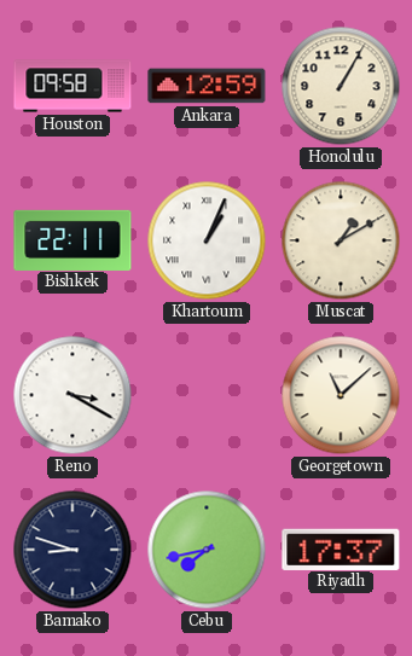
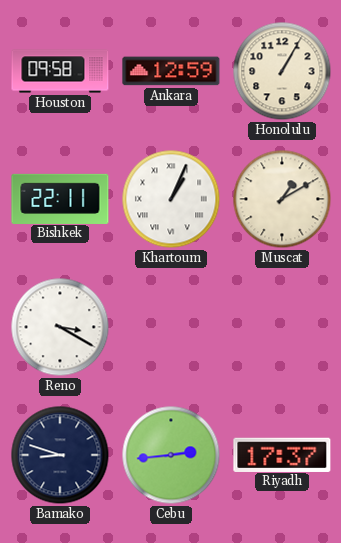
Georgetown: 11:08 -> none
Cebu: 7:43 -> 2:44
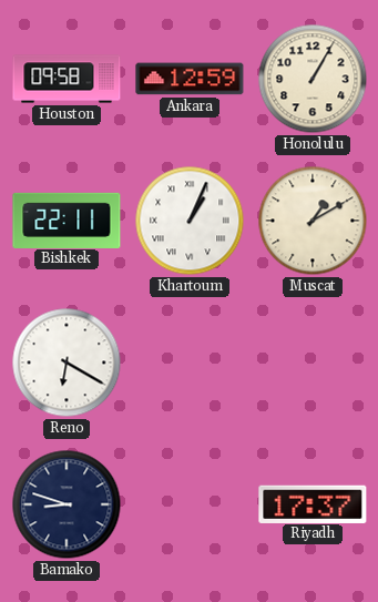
Reno: 3:20 -> 6:20
Cebu: 2:44 -> none
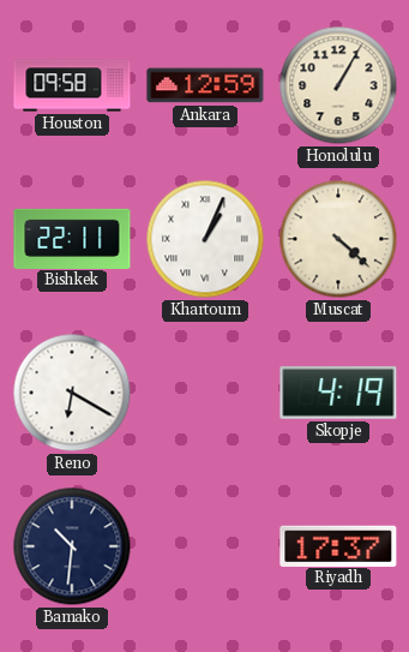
Muscat: 1:10 -> 4:22
Skopje: none -> 4:19
Bamako: 8:48 -> 10:31
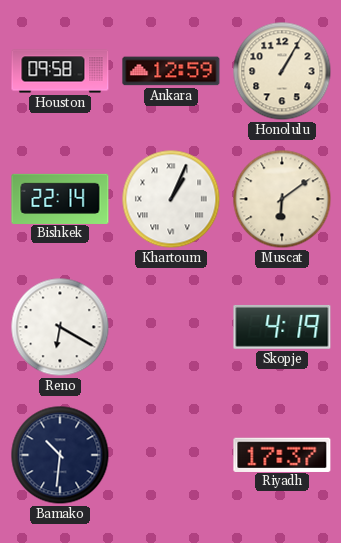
Bishkek: 22:11 -> 22:14
Muscat: 4:22 -> 6:09
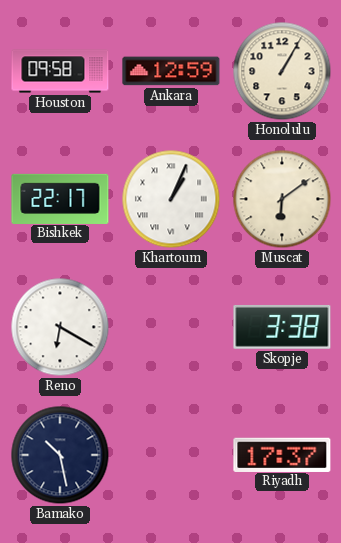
Bishkek: 22:14 -> 22:17
Skopje: 4:19 -> 3:38
Bamako: 10:31 -> 10:28
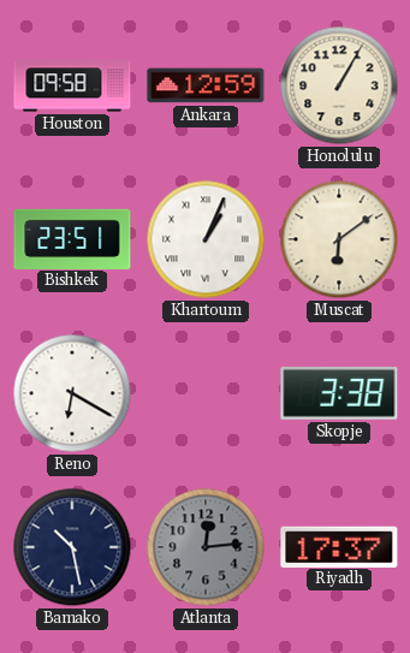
Bishkek: 22:17 -> 23:51
Atlanta: none -> 12:14
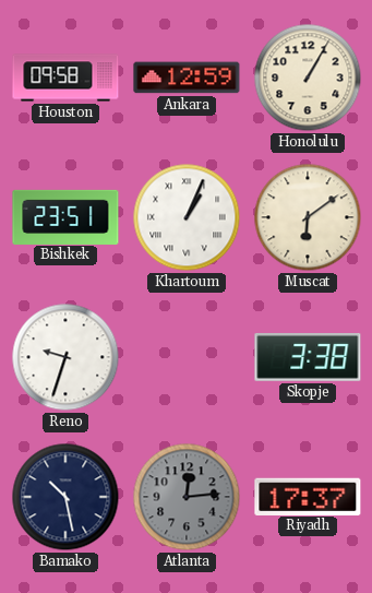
Reno: 6:20 -> 9:33
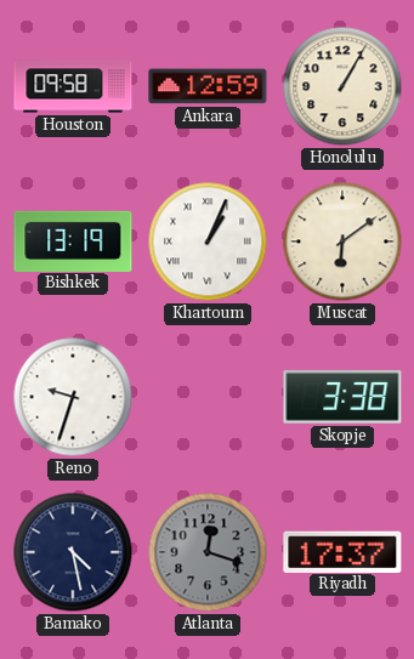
Bishkek: 23:51 -> 13:19
Bamako: 10:28 -> 4:28
Atlanta: 12:14 -> 12:18
